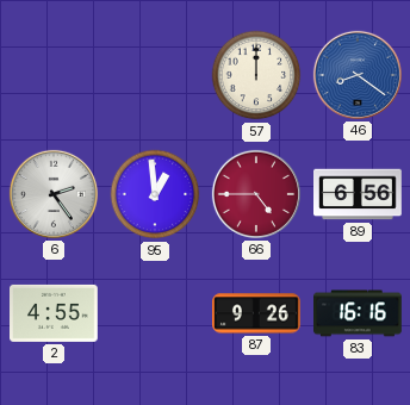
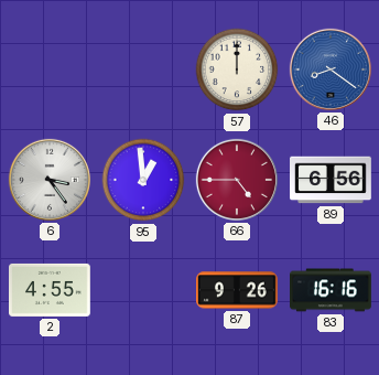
6: 2:24 -> 3:24
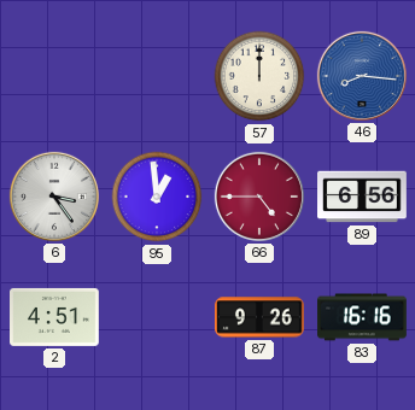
46: 8:21 -> 8:16
2: 4:55 -> 4:51
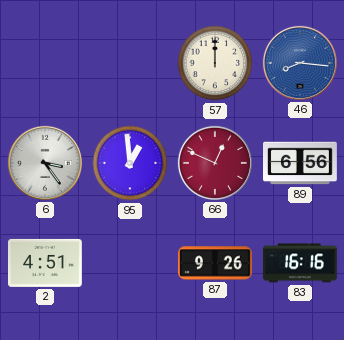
66: 4:45 -> 12:49
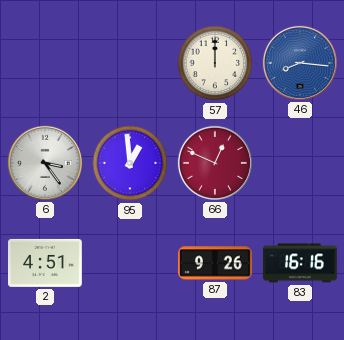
89: 6:56 -> none
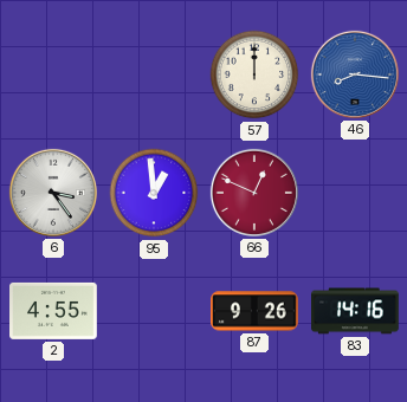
2: 4:51 -> 4:55
83: 16:16 -> 14:16
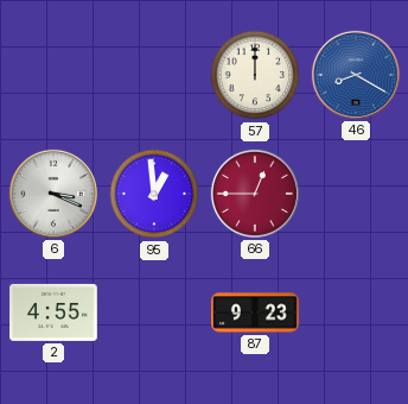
46: 8:16 -> 8:20
6: 3:24 -> 3:19
66: 12:49 -> 12:45
87: 9:26 -> 9:23
83: 14:16 -> none
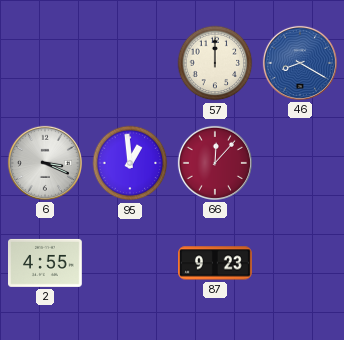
66: 12:45 -> 12:07
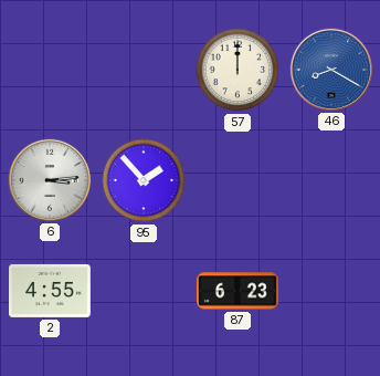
6: 3:19 -> 3:14
95: 12:59 -> 1:53
66: 12:07 -> none
87: 9:23 -> 6:23
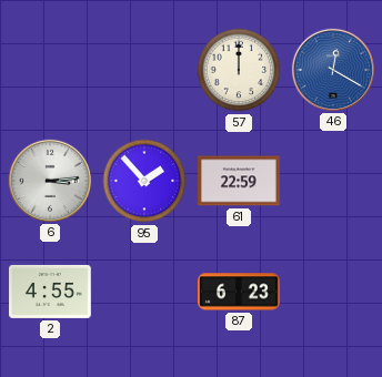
46: 8:20 -> 12:20
61: none -> 22:59
